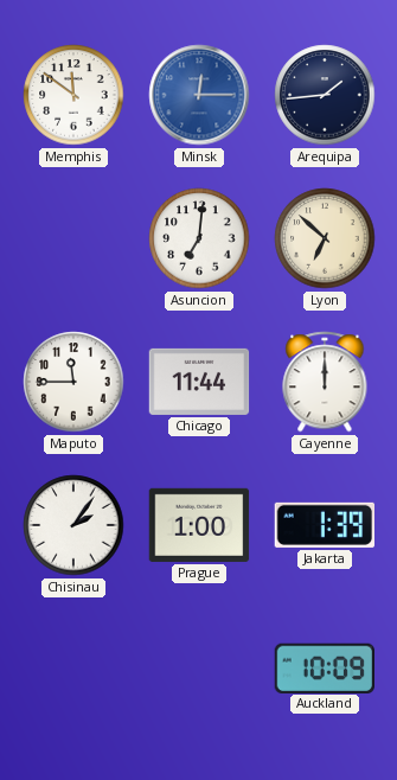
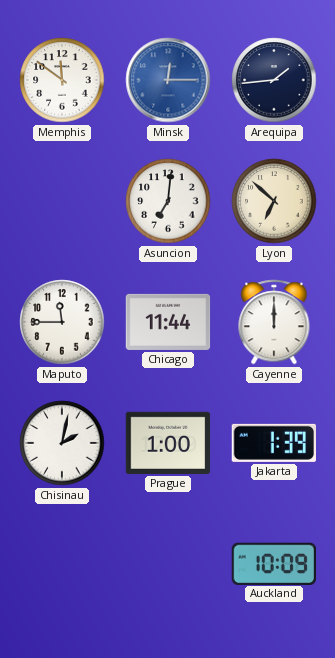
Chisinau: 2:06 -> 2:02
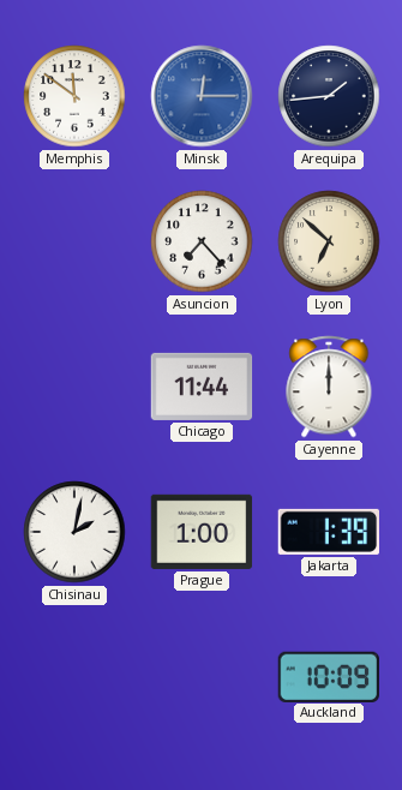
Asuncion: 7:01 -> 7:23
Maputo: 11:45 -> none
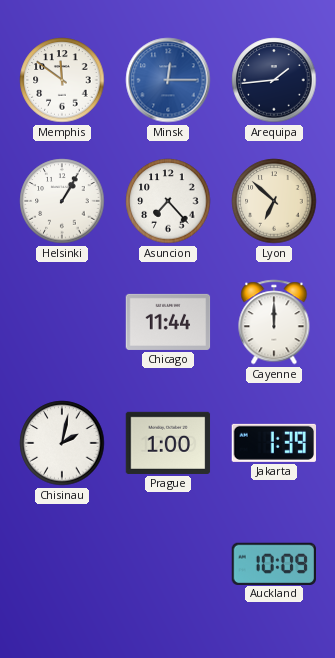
Helsinki: none -> 1:05
